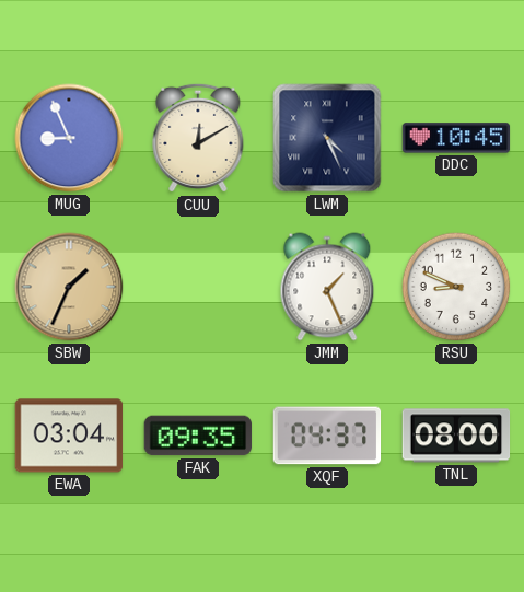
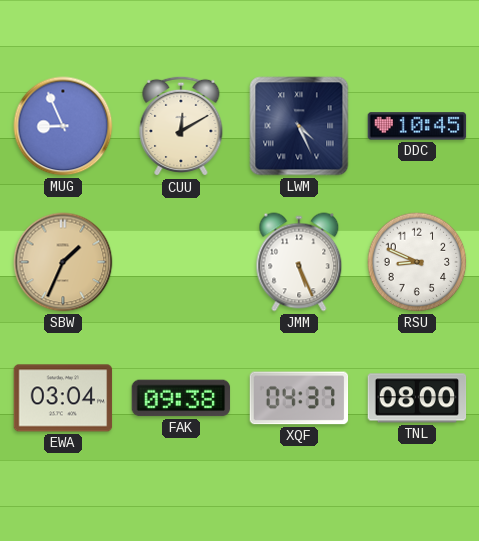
JMM: 1:26 -> 5:26
FAK: 09:35 -> 09:38
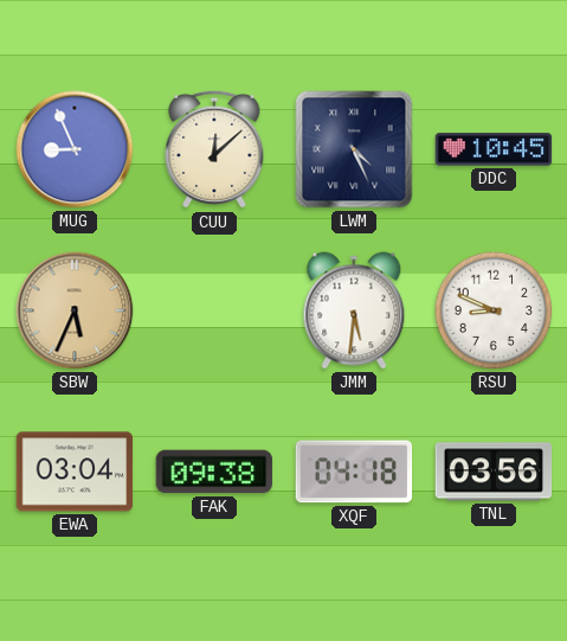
CUU: 12:10 -> 12:08
SBW: 1:34 -> 5:34
JMM: 5:26 -> 5:31
XQF: 04:37 -> 04:18
TNL: 08:00 -> 03:56
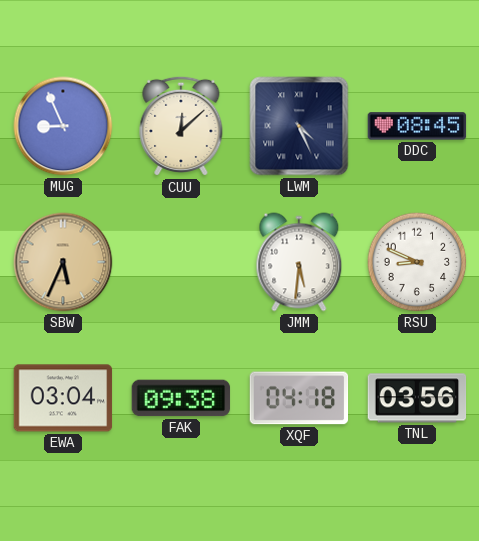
DDC: 10:45 -> 08:45
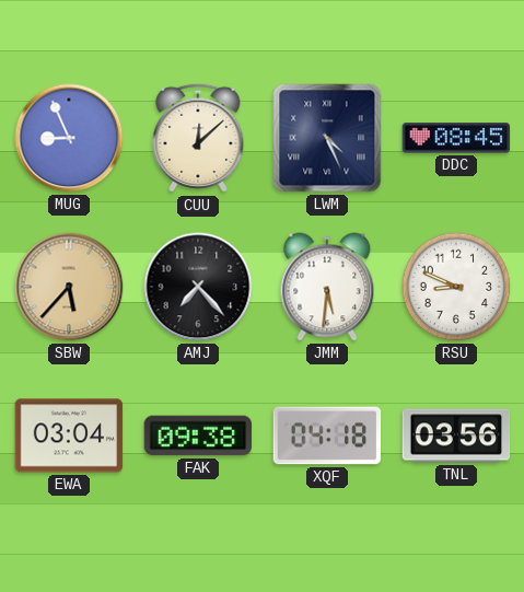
SBW: 5:34 -> 5:37
AMJ: none -> 7:23
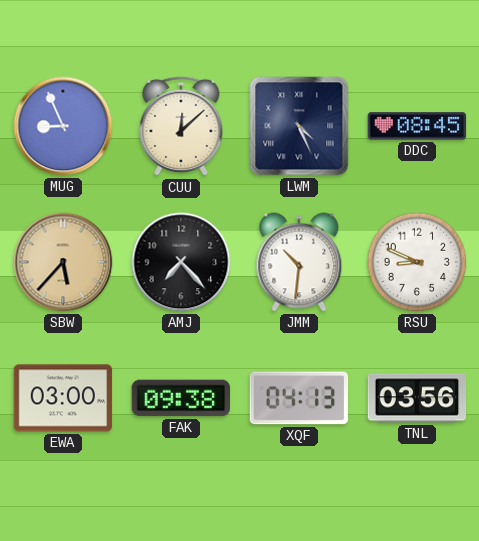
JMM: 5:31 -> 10:31
EWA: 03:04 -> 03:00
XQF: 04:18 -> 04:13
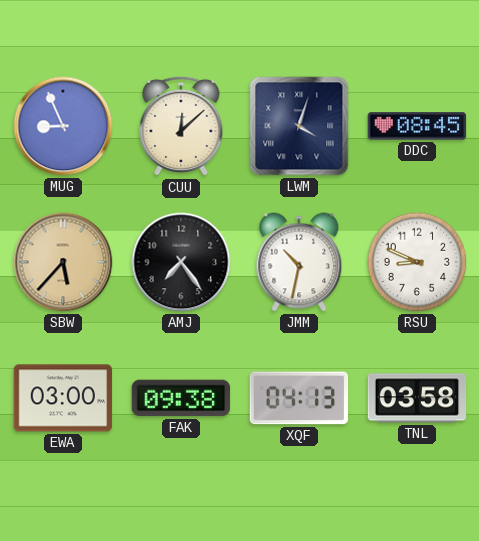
LWM: 4:26 -> 4:03
AMJ: 7:23 -> 7:24
JMM: 10:31 -> 10:32
TNL: 03:56 -> 03:58
